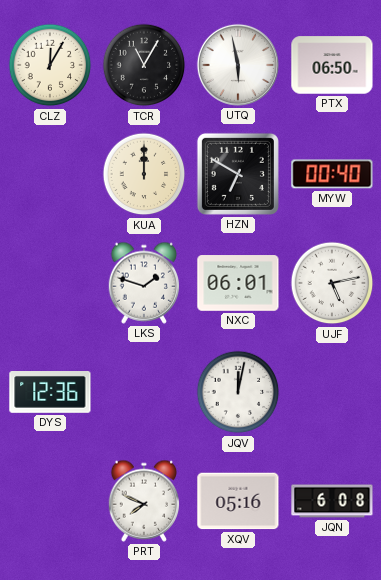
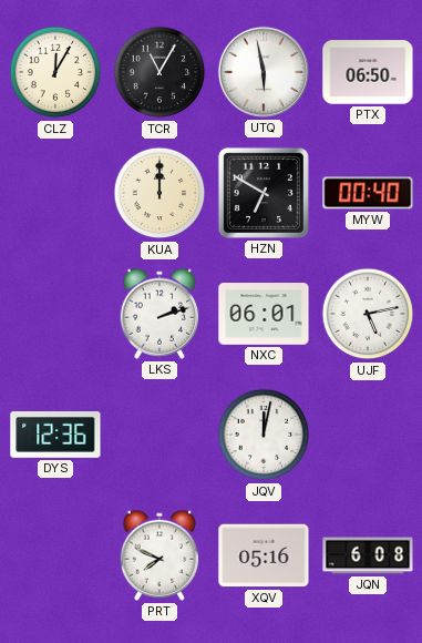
LKS: 1:48 -> 2:12
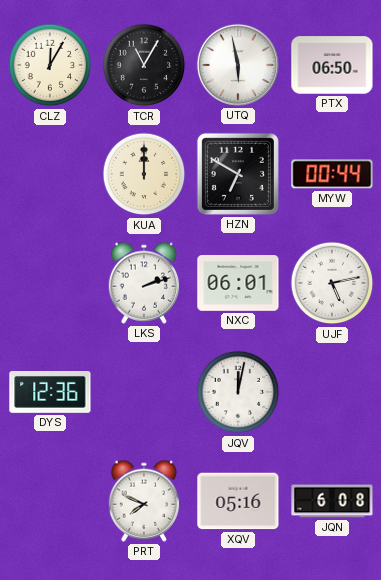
MYW: 00:40 -> 00:44
